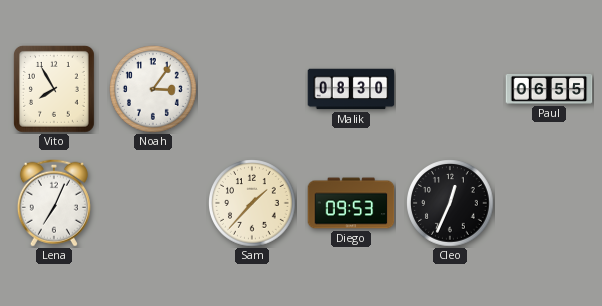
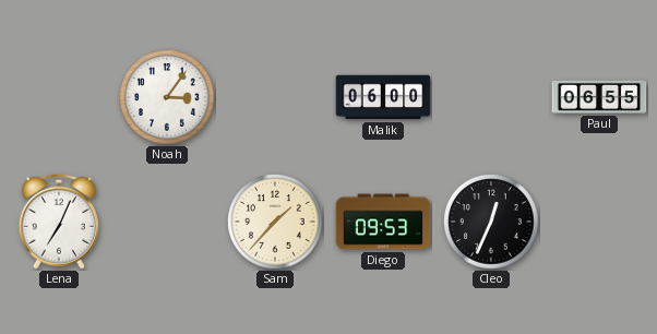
Vito: 7:55 -> none
Malik: 08:30 -> 06:00
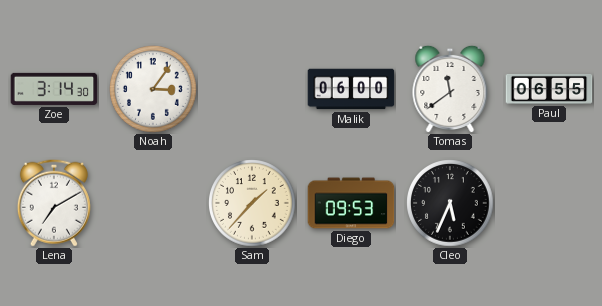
Zoe: none -> 3:14
Tomas: none -> 11:39
Lena: 7:04 -> 7:10
Cleo: 12:34 -> 5:34
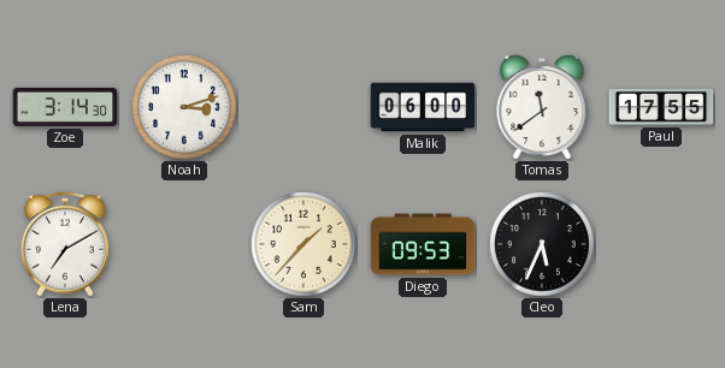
Noah: 3:06 -> 3:12
Paul: 06:55 -> 17:55
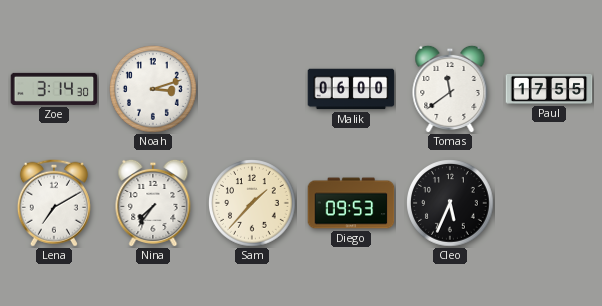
Nina: none -> 7:36
